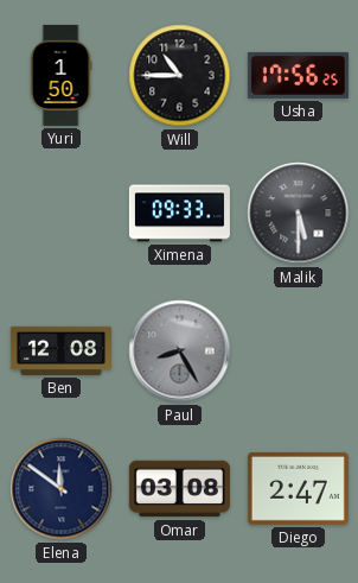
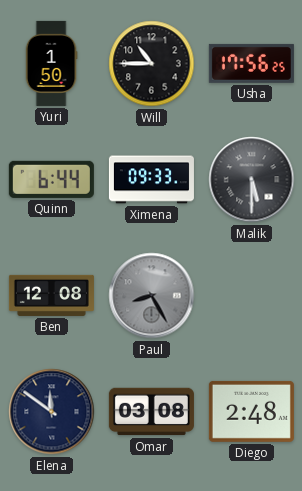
Quinn: none -> 6:44
Diego: 2:47 -> 2:48
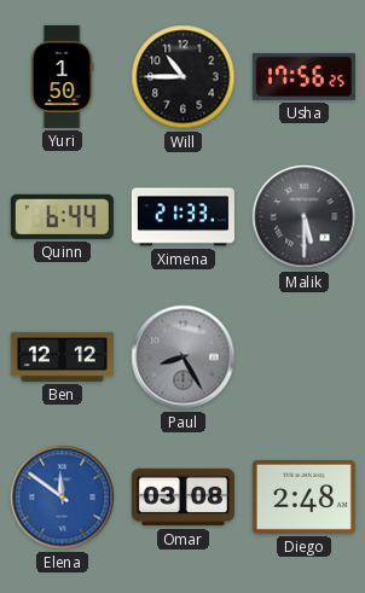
Ximena: 09:33 -> 21:33
Ben: 12:08 -> 12:12
Elena dial: navy -> blue
